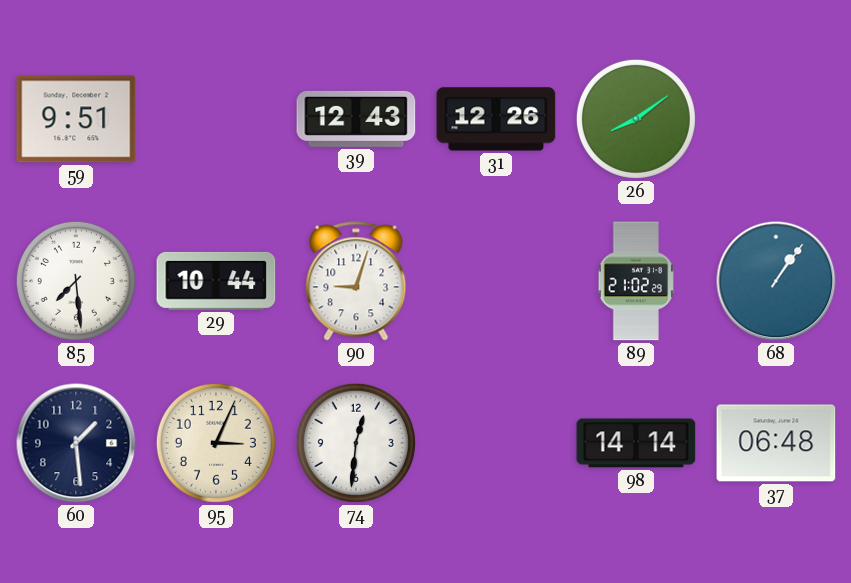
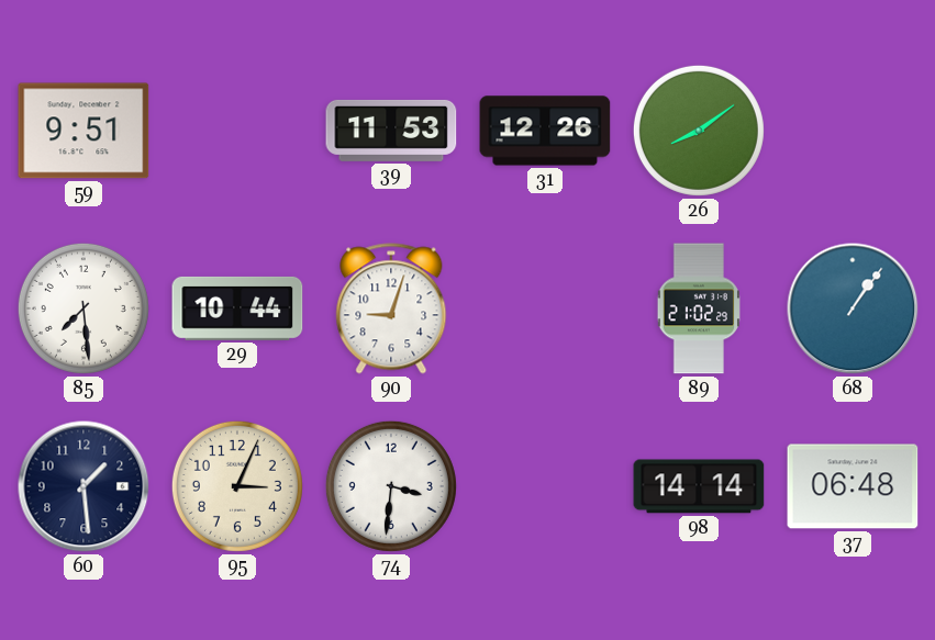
39: 12:43 -> 11:53
74: 12:31 -> 3:31
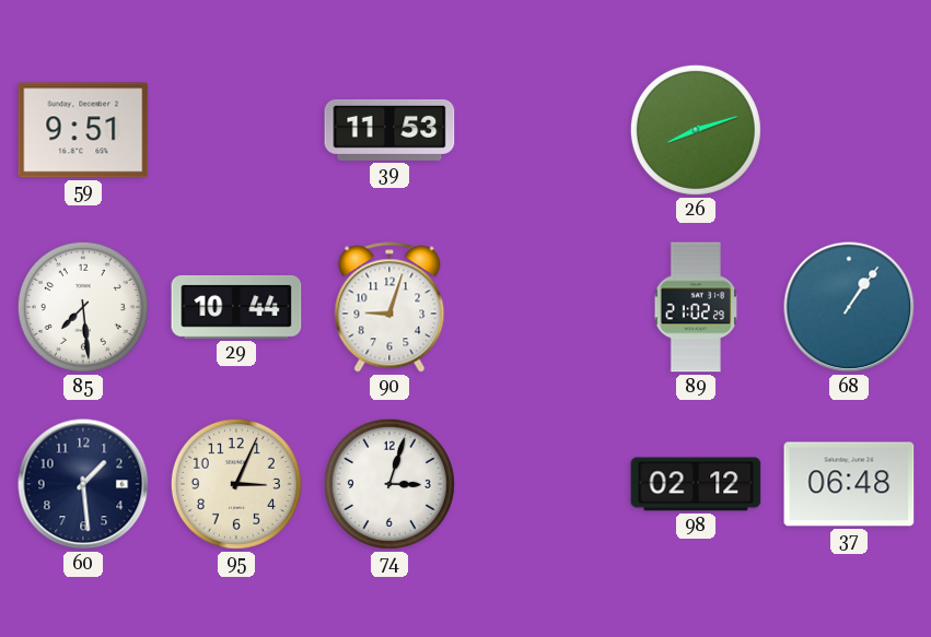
31: 12:26 -> none
26: 8:09 -> 8:12
74: 3:31 -> 3:03
98: 14:14 -> 02:12
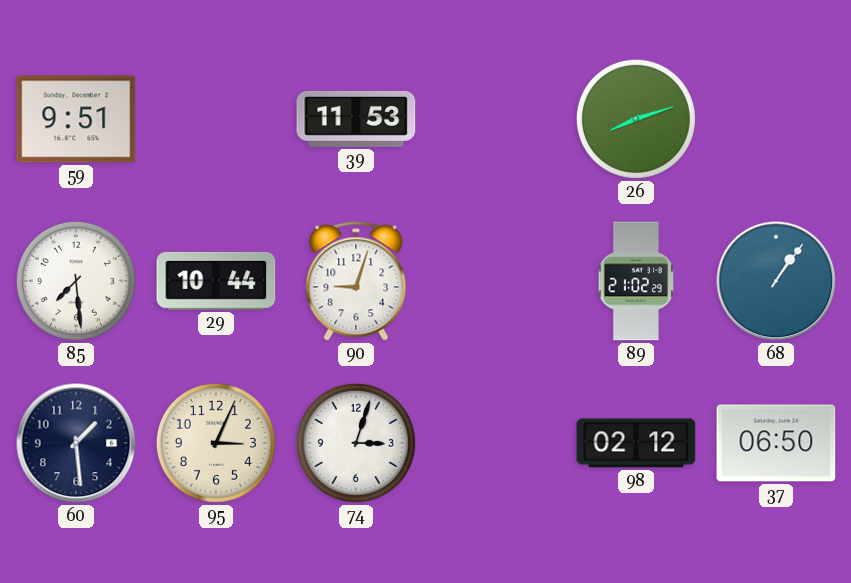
37: 06:48 -> 06:50
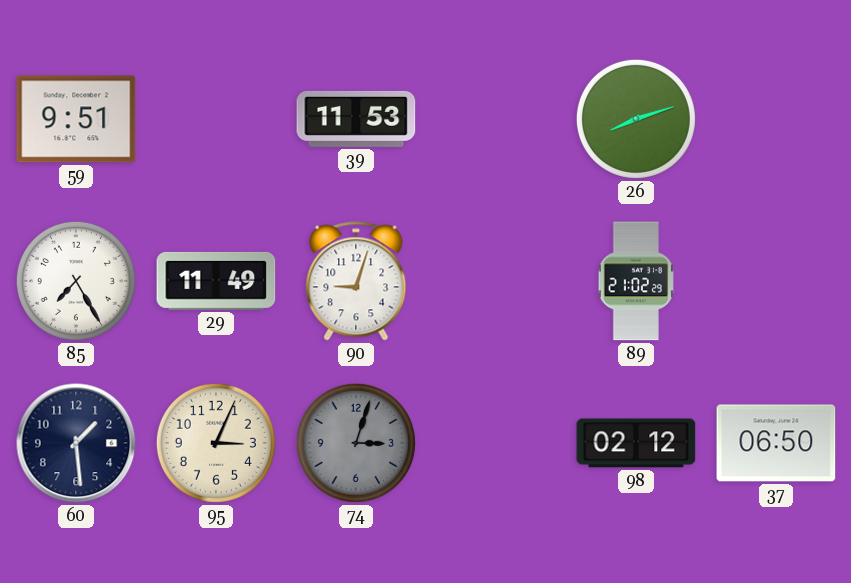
85: 7:29 -> 7:25
29: 10:44 -> 11:49
68: 1:06 -> none
74 dial: white -> grey
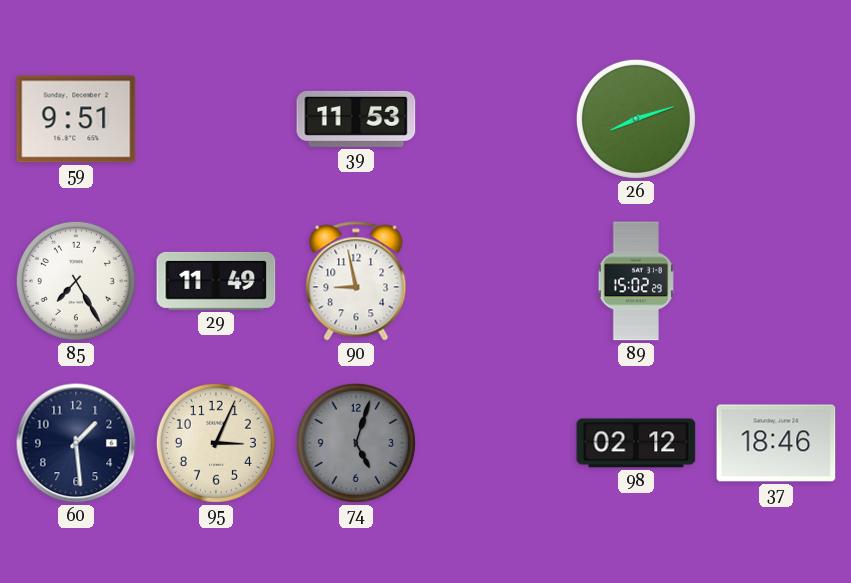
90: 9:03 -> 8:58
89: 21:02 -> 15:02
74: 3:03 -> 5:03
37: 06:50 -> 18:46
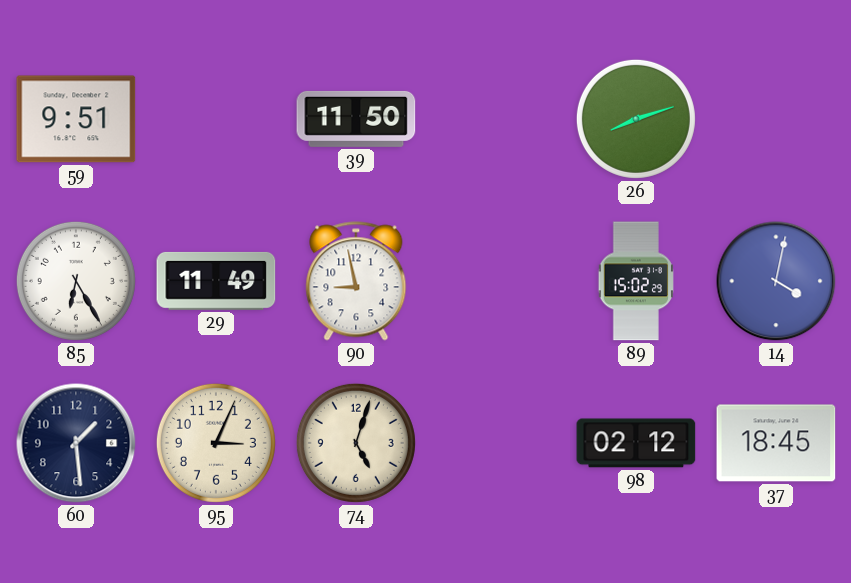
39: 11:53 -> 11:50
85: 7:25 -> 6:25
14: none -> 4:02
74 dial: grey -> cream
37: 18:46 -> 18:45
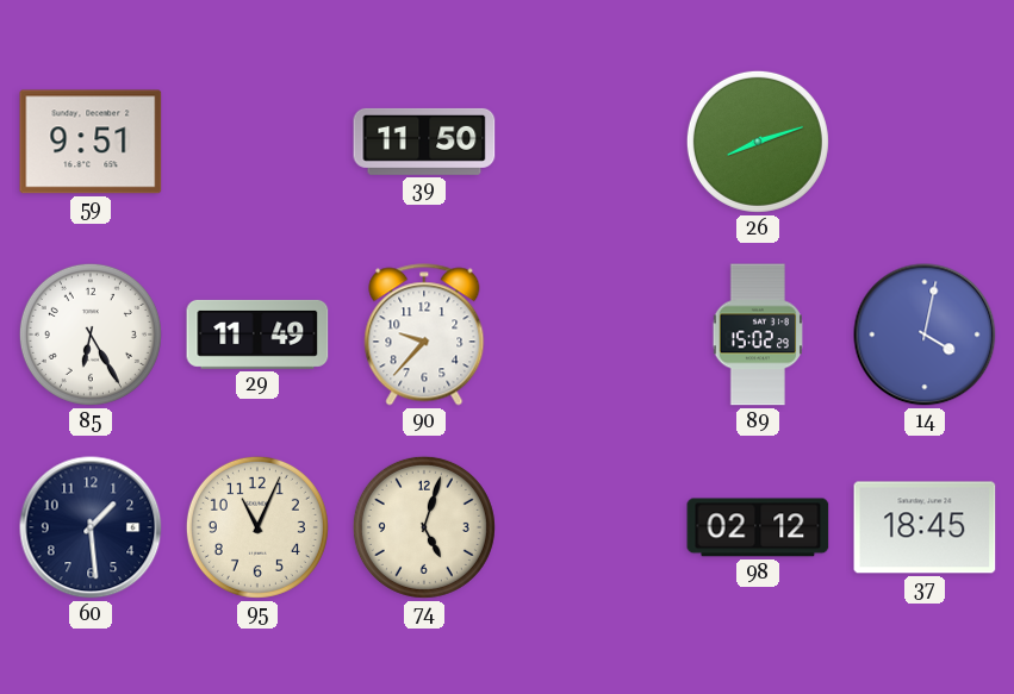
90: 8:58 -> 9:37
95: 3:04 -> 11:04
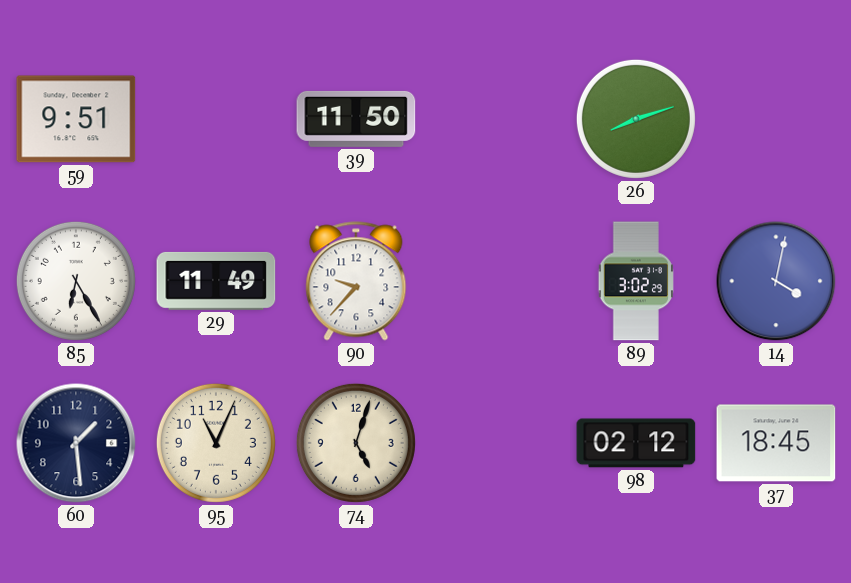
89: 15:02 -> 3:02
